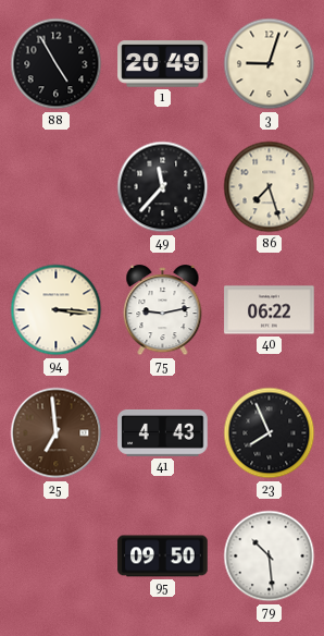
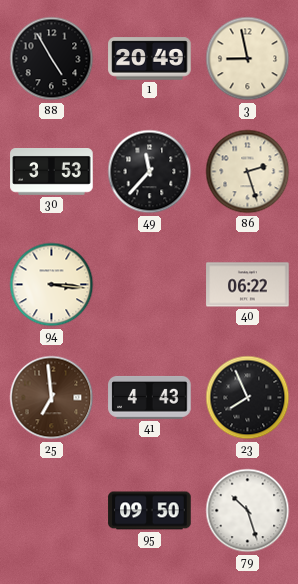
3: 9:03 -> 8:58
30: none -> 3:53
86: 7:27 -> 2:27
75: 9:13 -> none
79: 10:29 -> 10:27
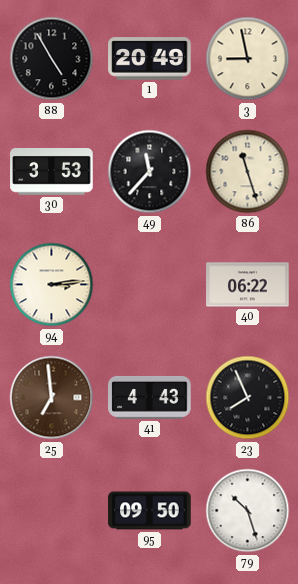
86: 2:27 -> 11:27
94: 3:16 -> 3:14
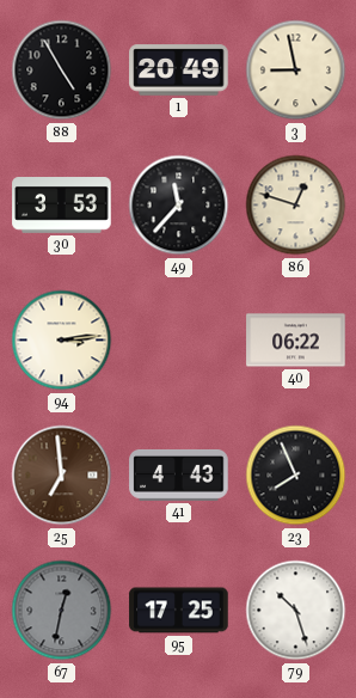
86: 11:27 -> 12:48
67: none -> 12:32
95: 09:50 -> 17:25
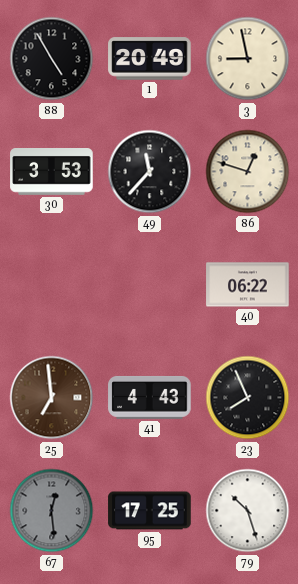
94: 3:14 -> none
67: 12:32 -> 12:29
